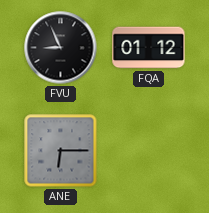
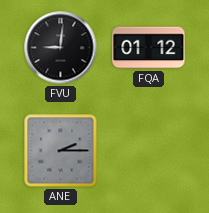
FVU: 8:56 -> 9:01
ANE: 6:15 -> 2:15
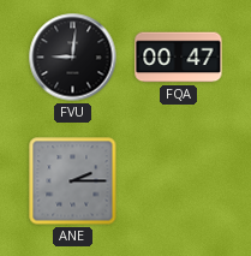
FQA: 01:12 -> 00:47
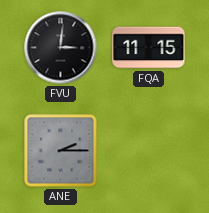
FVU: 9:01 -> 3:01
FQA: 00:47 -> 11:15
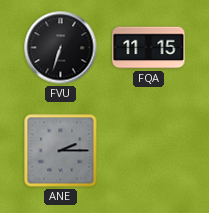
FVU: 3:01 -> 6:33
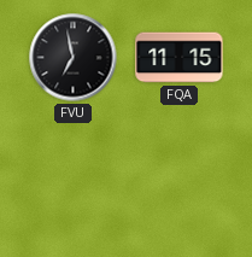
FVU: 6:33 -> 6:58
ANE: 2:15 -> none
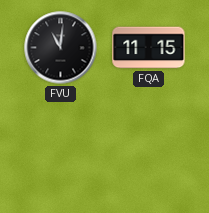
FVU: 6:58 -> 11:01
